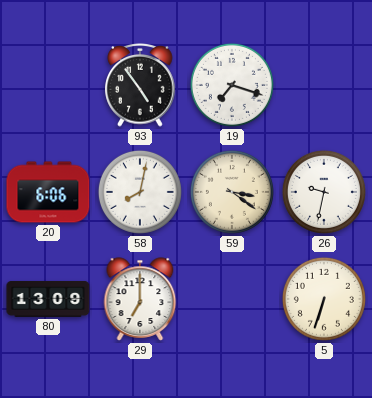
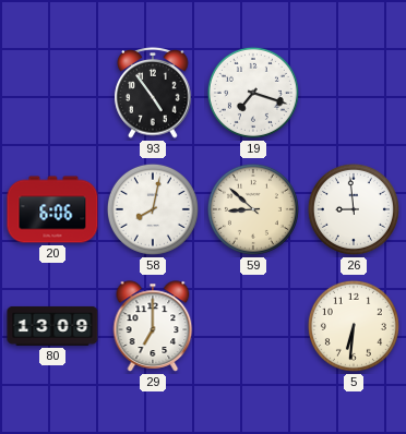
59: 3:21 -> 8:52
26: 9:32 -> 8:59
5: 6:33 -> 6:31
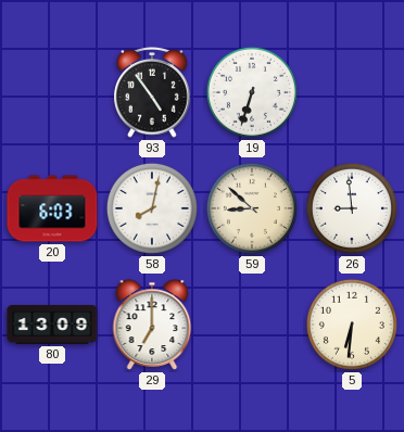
19: 7:18 -> 6:33
20: 6:06 -> 6:03
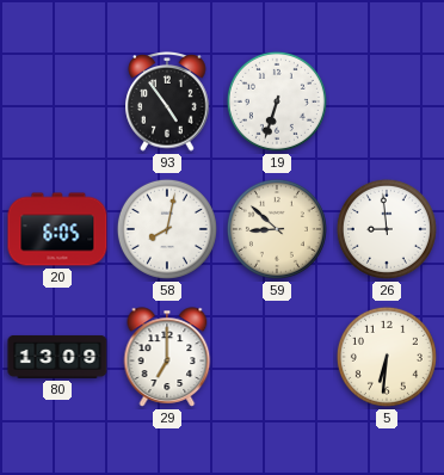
20: 6:03 -> 6:05
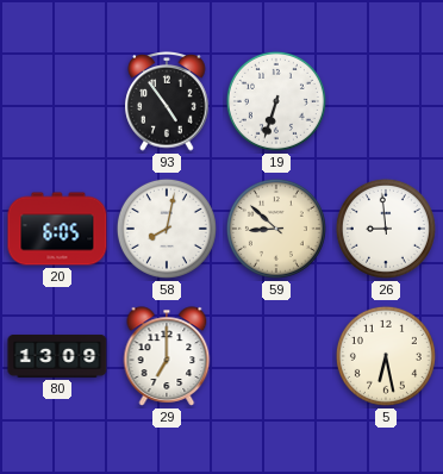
5: 6:31 -> 6:28
